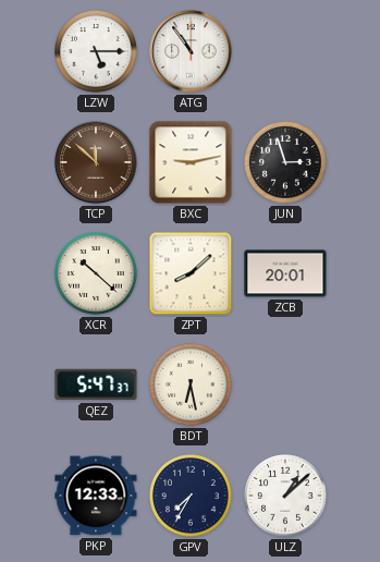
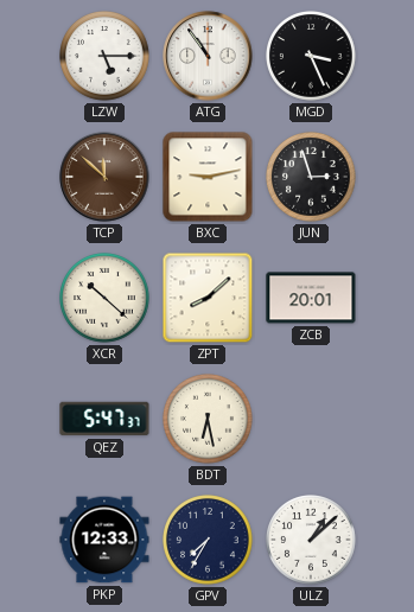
MGD: none -> 3:26
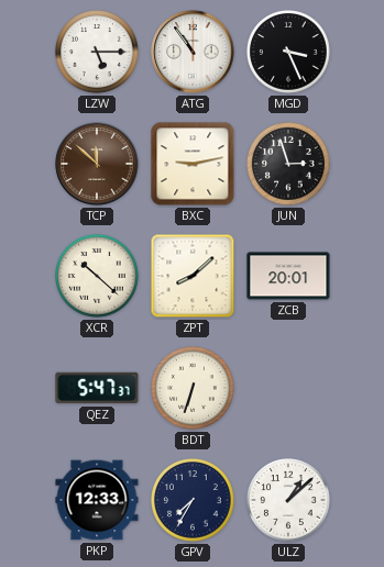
BDT: 6:28 -> 6:33
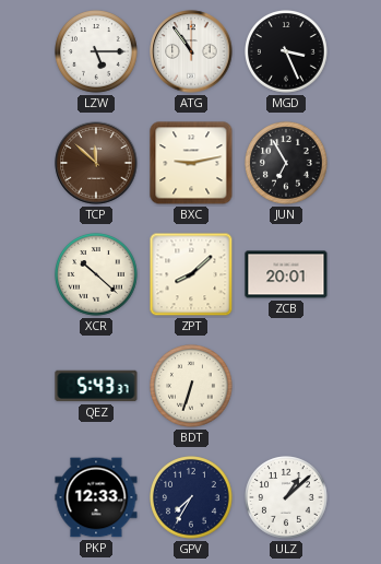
JUN: 2:57 -> 6:55
QEZ: 5:47 -> 5:43
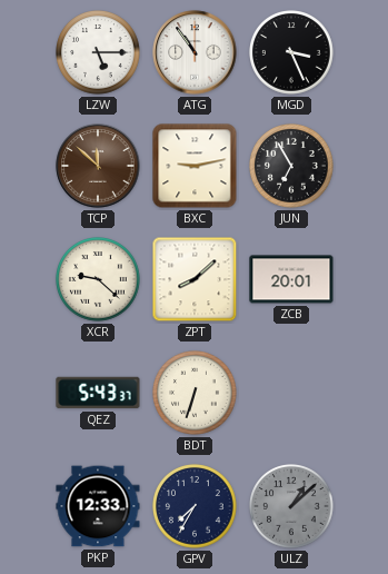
XCR: 10:22 -> 9:22
ULZ dial: white -> grey
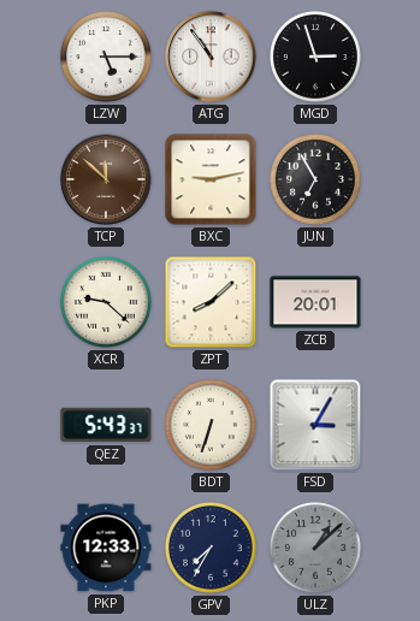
MGD: 3:26 -> 2:57
FSD: none -> 3:05
